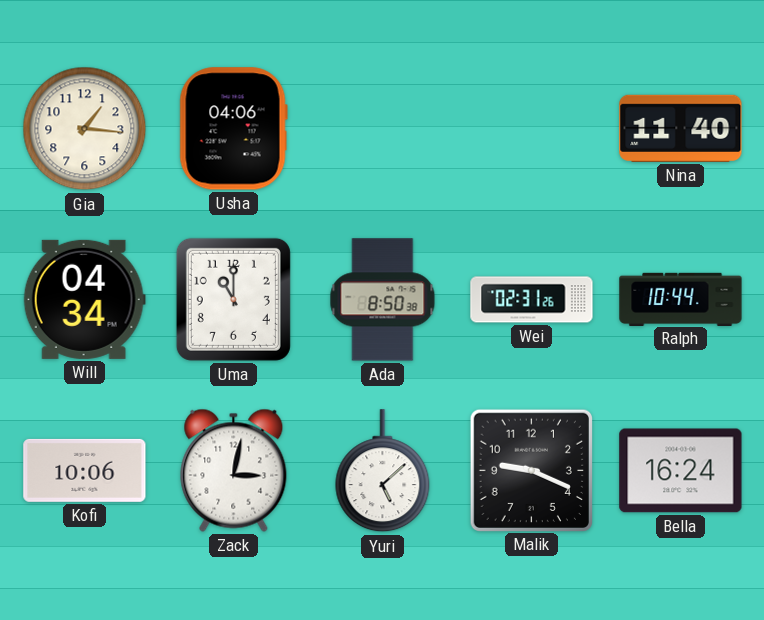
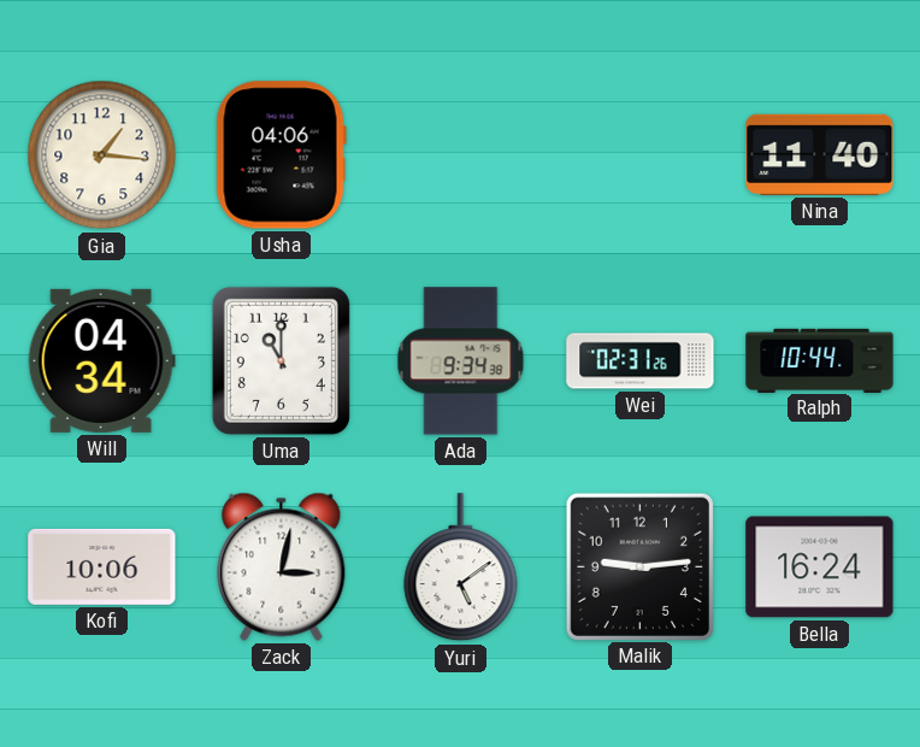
Ada: 8:50 -> 9:34
Yuri: 5:08 -> 5:09
Malik: 9:19 -> 9:14
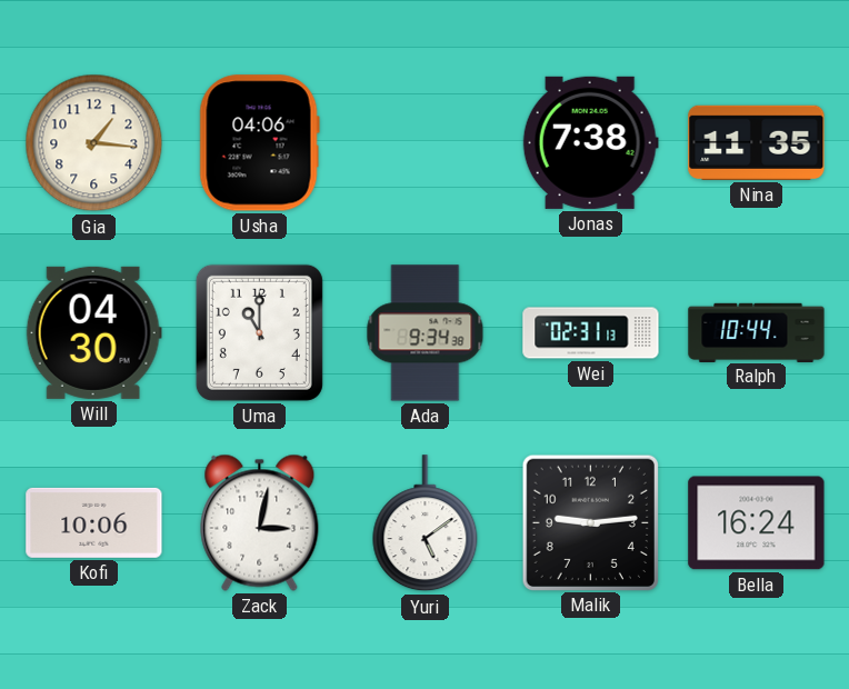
Jonas: none -> 7:38
Nina: 11:40 -> 11:35
Will: 04:34 -> 04:30
Wei: 02:31:26 -> 02:31:13
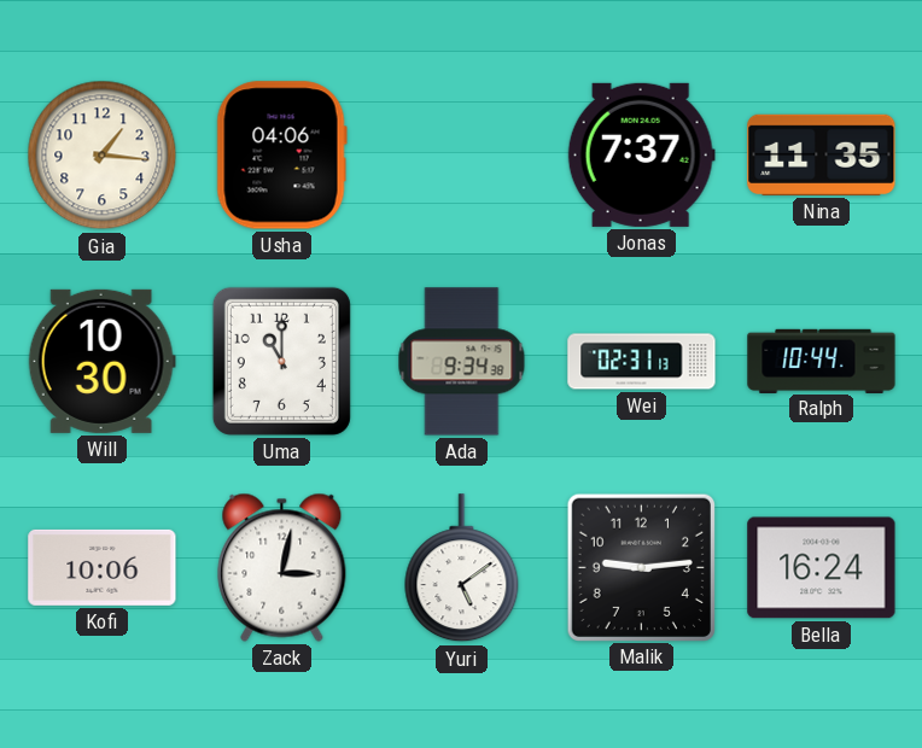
Jonas: 7:38 -> 7:37
Will: 04:30 -> 10:30
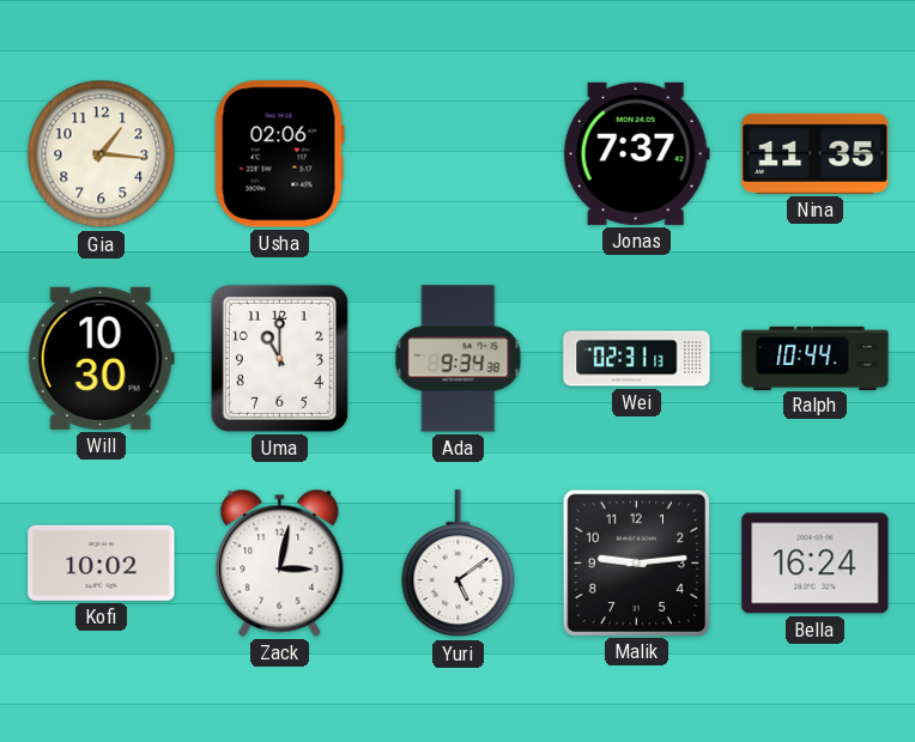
Usha: 04:06 -> 02:06
Kofi: 10:06 -> 10:02
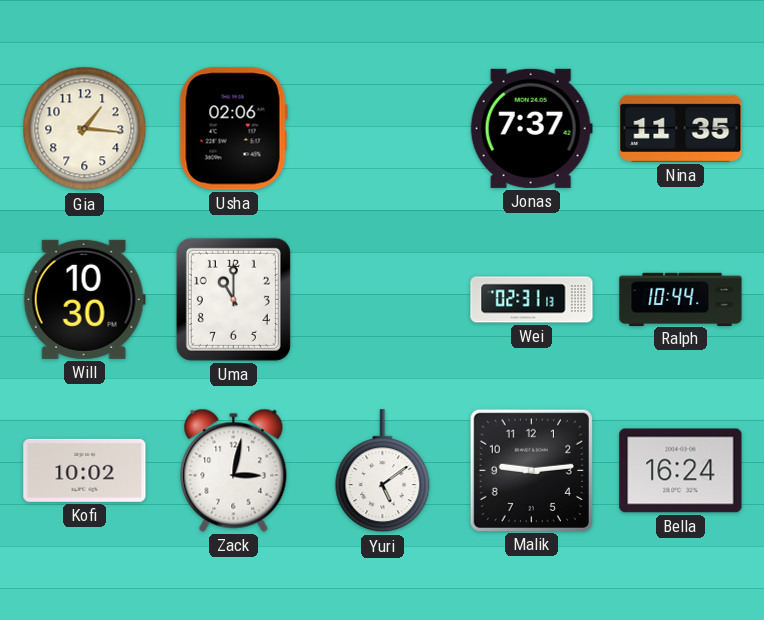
Ada: 9:34 -> none
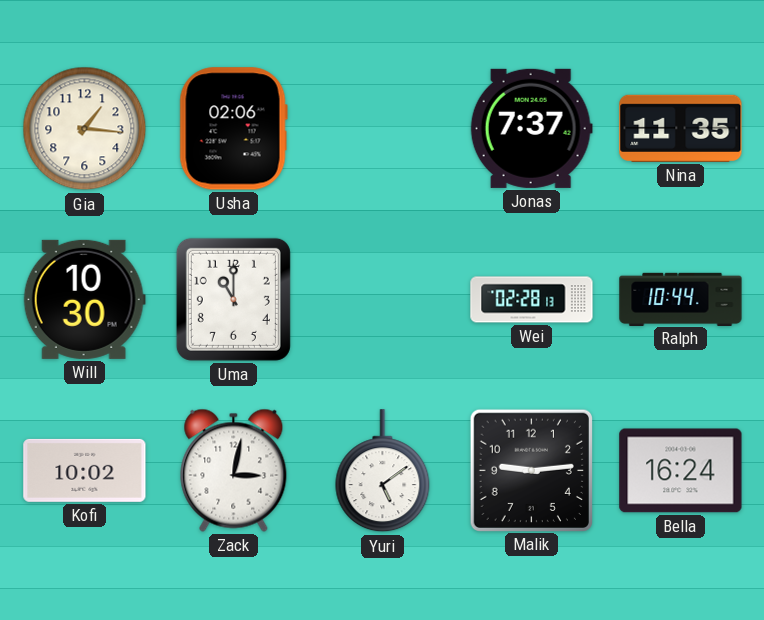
Wei: 02:31 -> 02:28
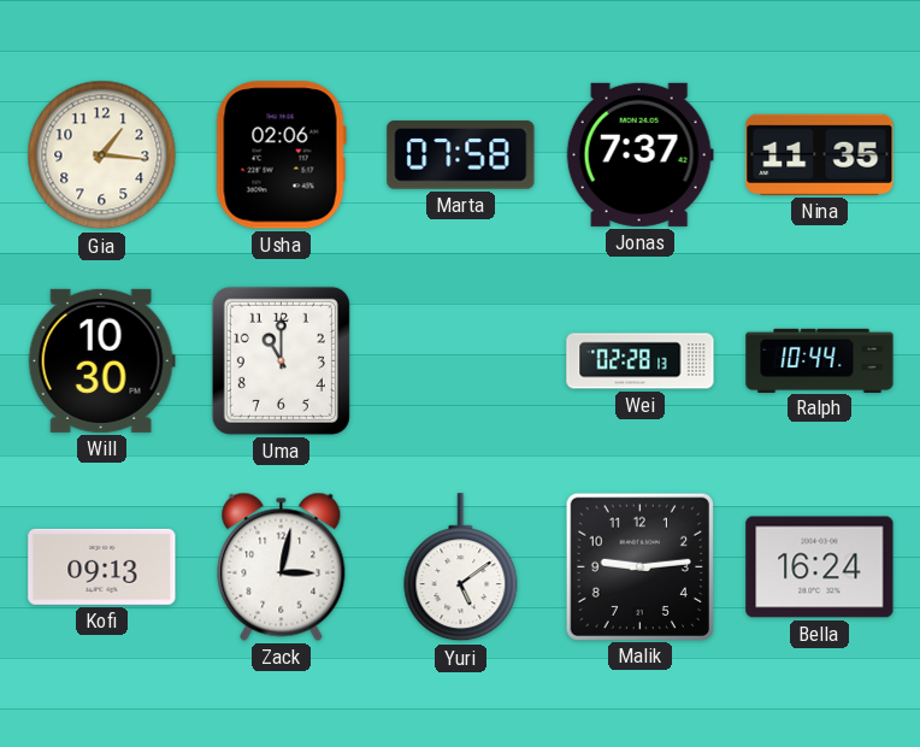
Marta: none -> 07:58
Kofi: 10:02 -> 09:13
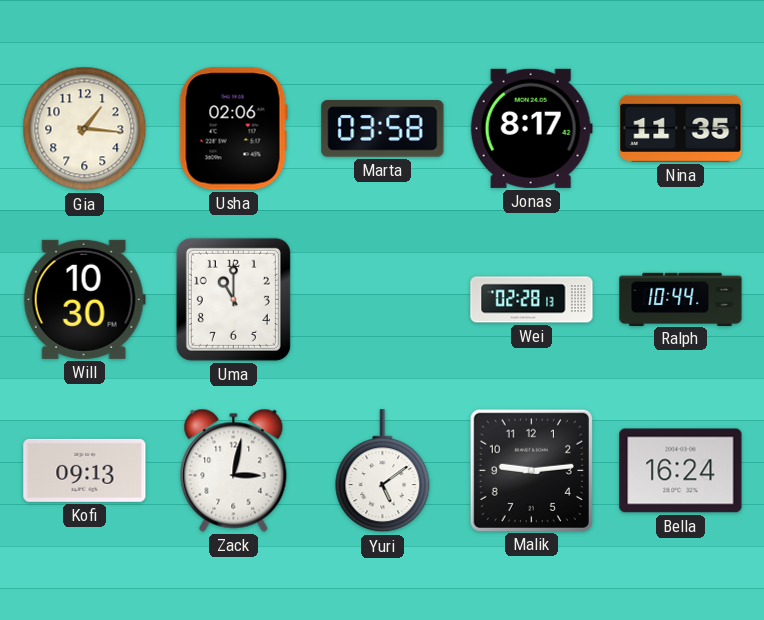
Marta: 07:58 -> 03:58
Jonas: 7:37 -> 8:17
